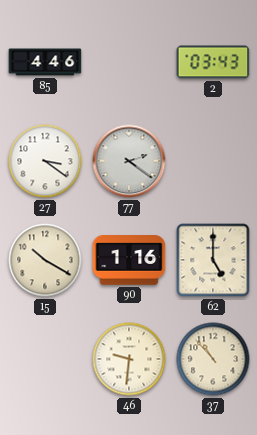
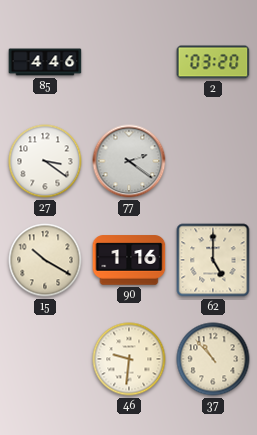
2: 03:43 -> 03:20
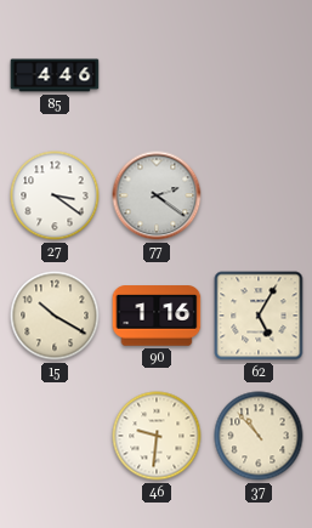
2: 03:20 -> none
62: 5:00 -> 5:05
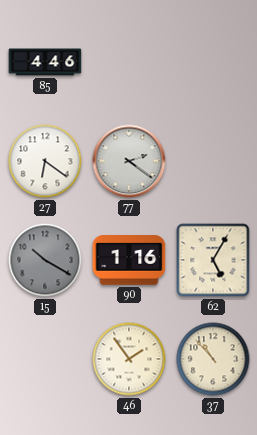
27: 3:21 -> 6:21
15 dial: cream -> grey
46: 9:31 -> 1:54
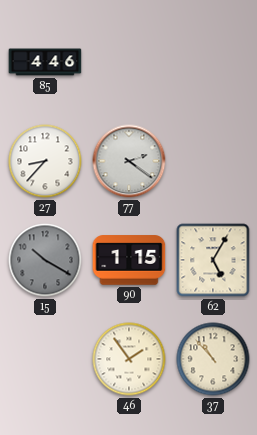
27: 6:21 -> 8:37
90: 1:16 -> 1:15
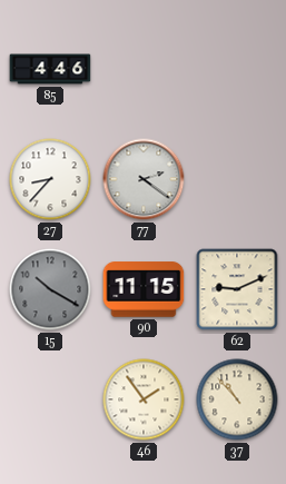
90: 1:15 -> 11:15
62: 5:05 -> 9:11
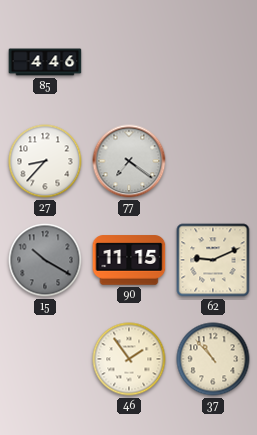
77: 2:21 -> 7:21
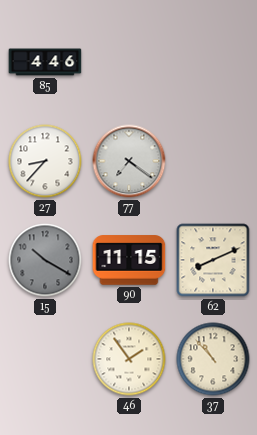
62: 9:11 -> 8:11
